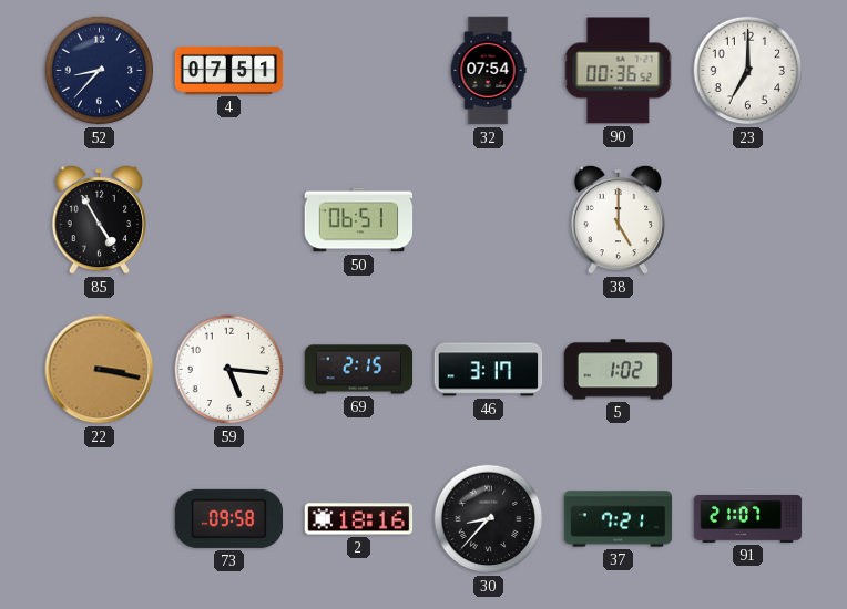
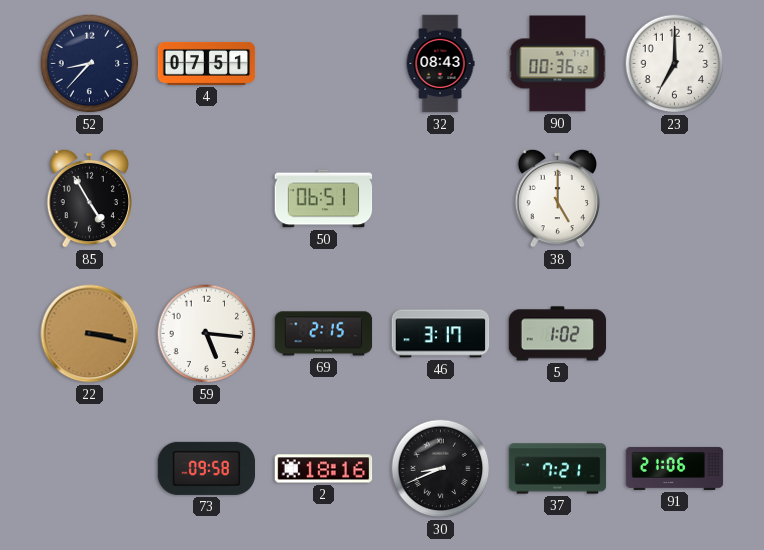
32: 07:54 -> 08:43
30: 8:37 -> 8:41
91: 21:07 -> 21:06
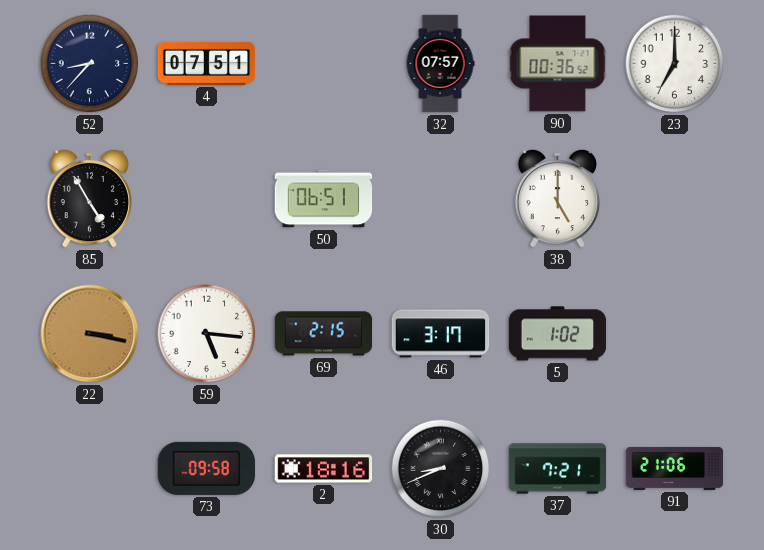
32: 08:43 -> 07:57
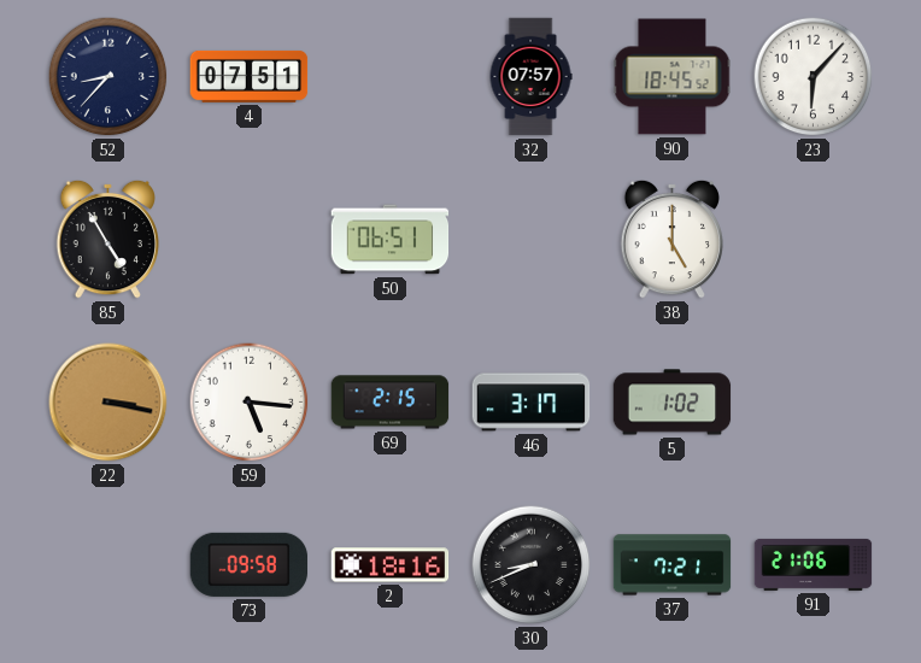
90: 00:36 -> 18:45
23: 7:00 -> 6:07
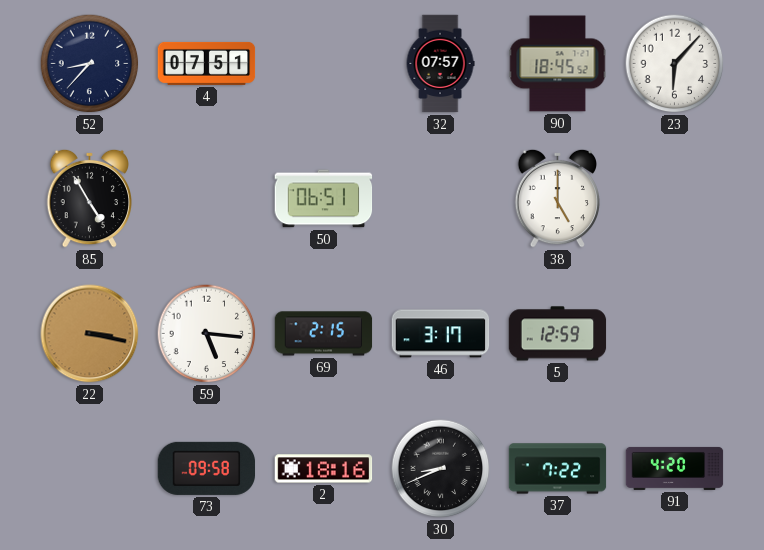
5: 1:02 -> 12:59
37: 7:21 -> 7:22
91: 21:06 -> 4:20
